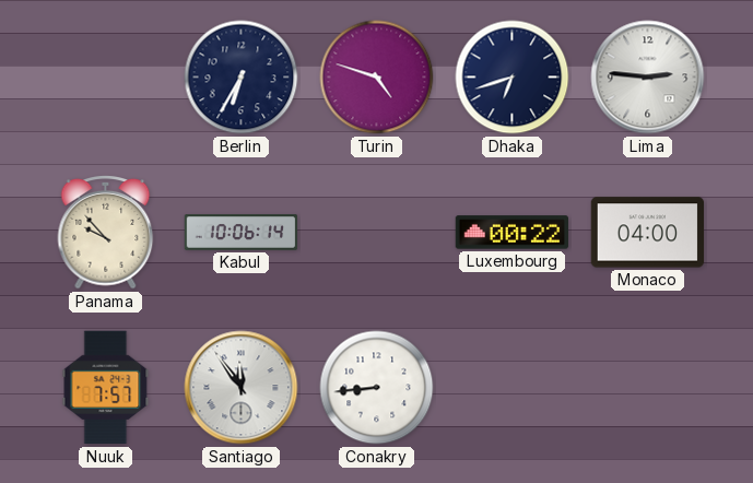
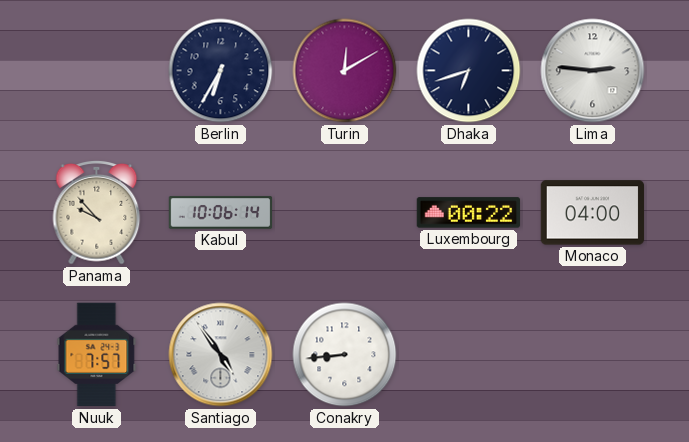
Turin: 4:48 -> 12:10
Santiago: 11:54 -> 4:54
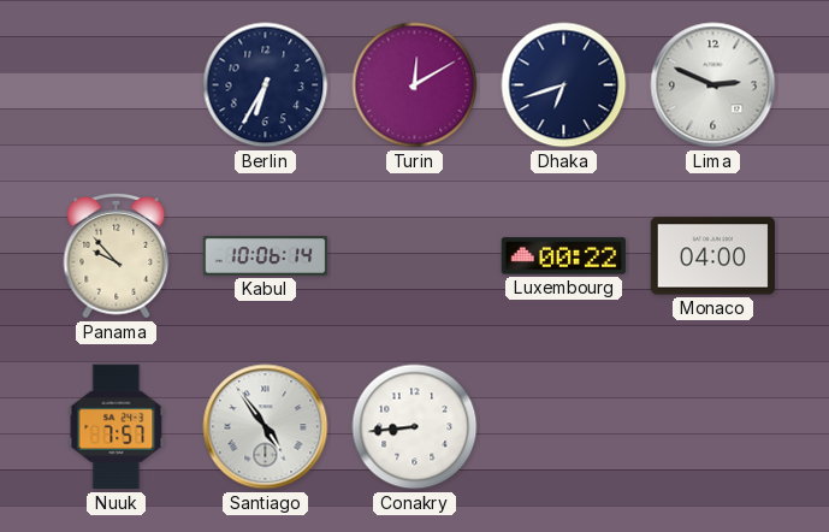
Lima: 2:46 -> 2:49
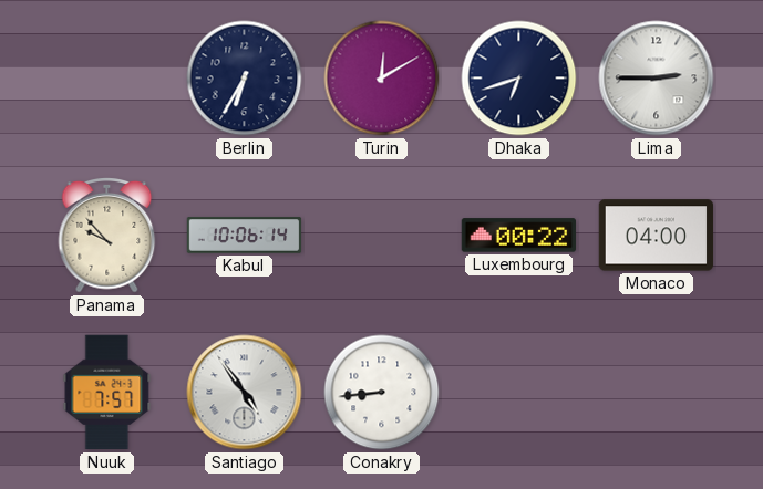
Lima: 2:49 -> 2:45
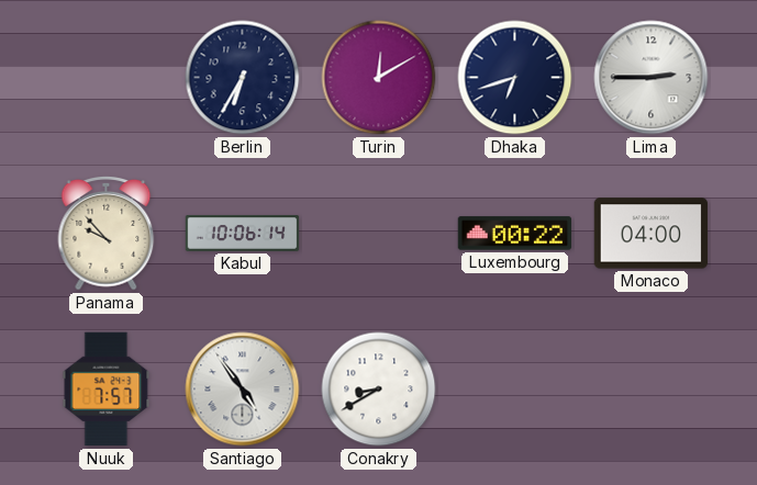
Conakry: 8:44 -> 8:40
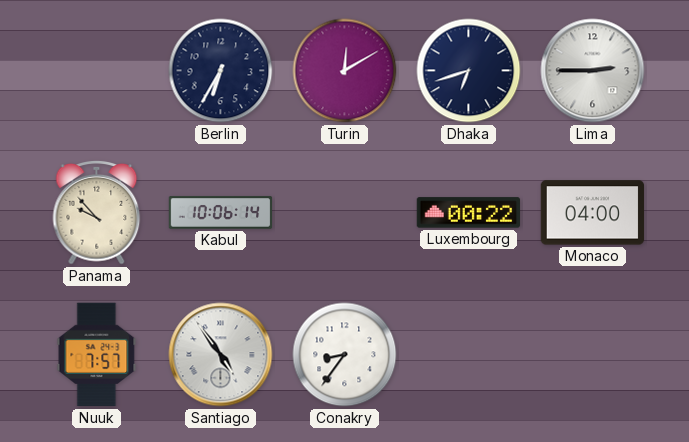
Conakry: 8:40 -> 8:36
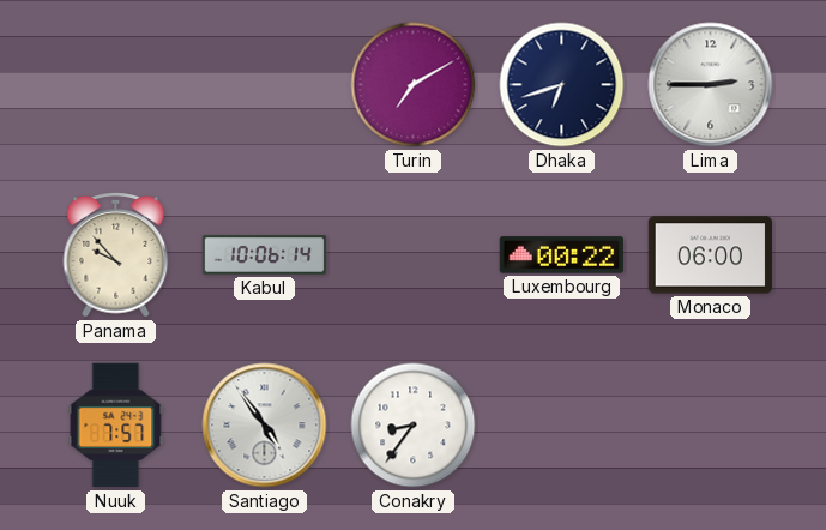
Berlin: 6:35 -> none
Turin: 12:10 -> 7:10
Monaco: 04:00 -> 06:00
